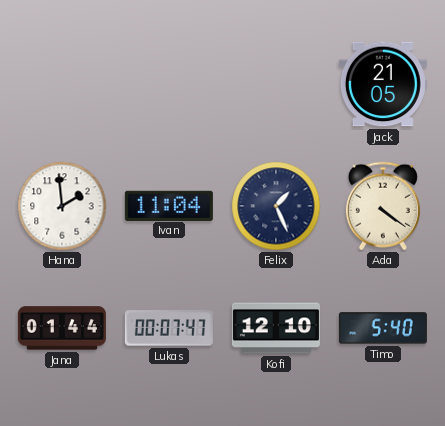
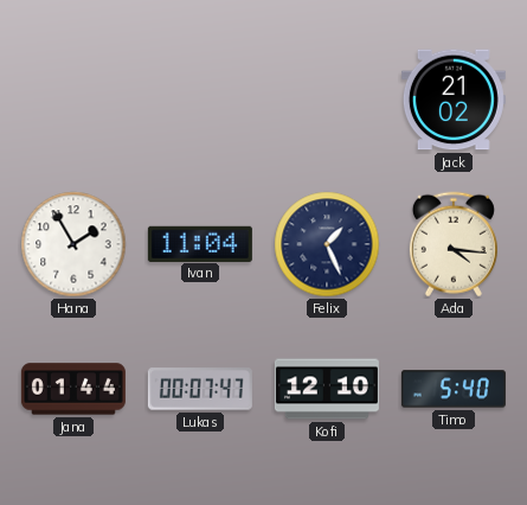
Jack: 21:05 -> 21:02
Hana: 1:59 -> 1:55
Ada: 4:21 -> 4:16
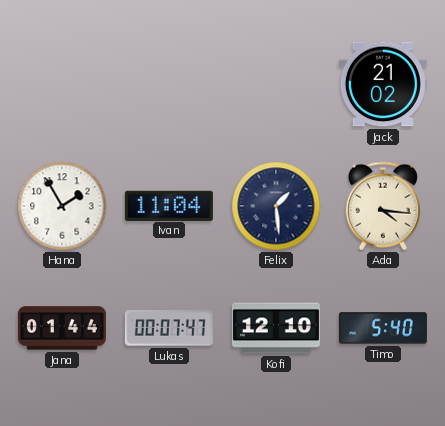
Felix: 1:26 -> 1:29
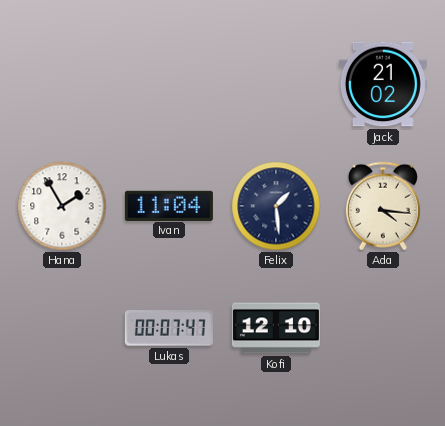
Jana: 01:44 -> none
Timo: 5:40 -> none
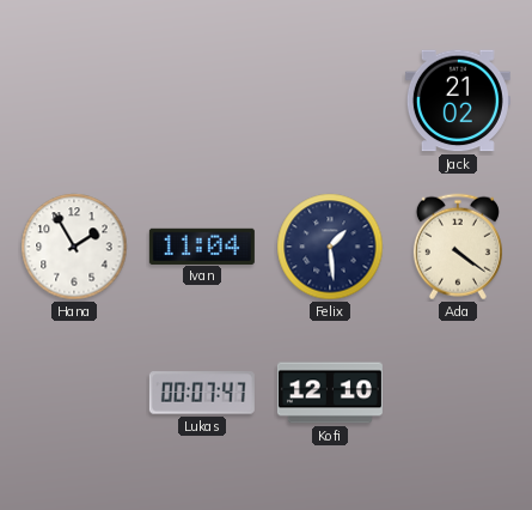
Ada: 4:16 -> 4:21
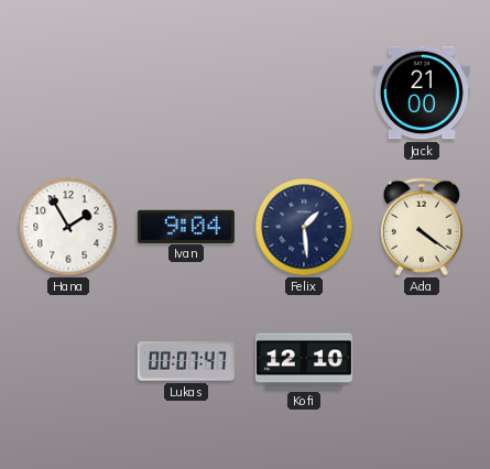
Jack: 21:02 -> 21:00
Ivan: 11:04 -> 9:04
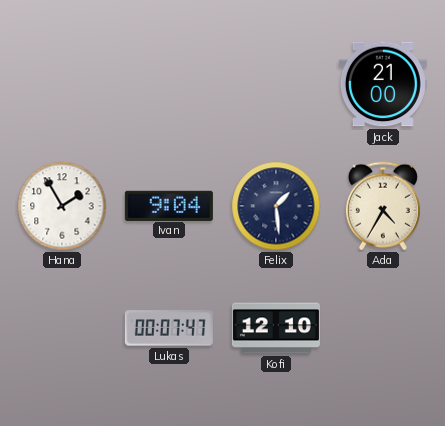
Ada: 4:21 -> 4:35
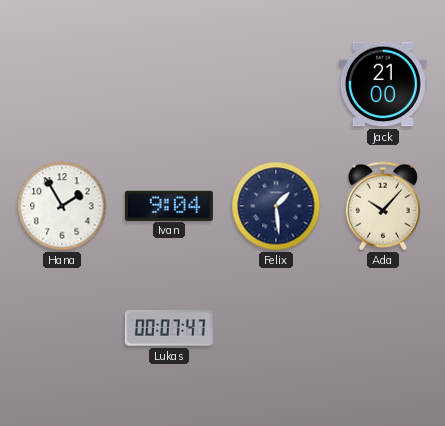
Ada: 4:35 -> 10:07
Kofi: 12:10 -> none
